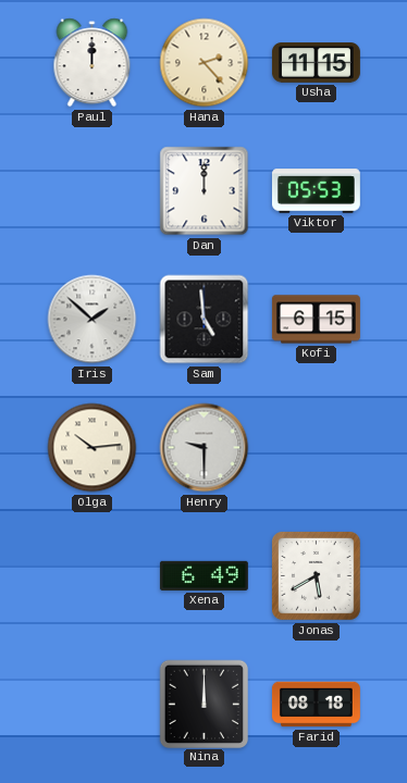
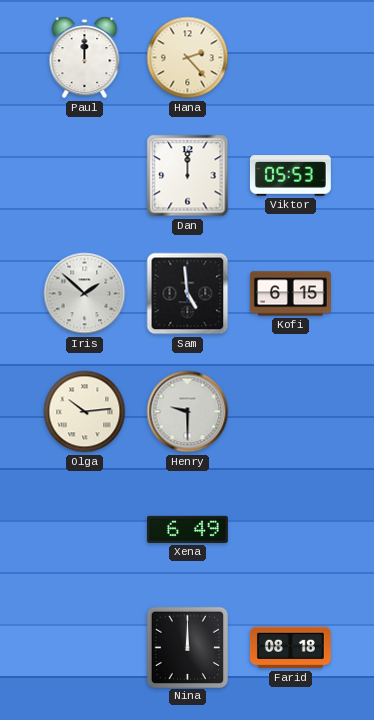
Usha: 11:15 -> none
Jonas: 5:40 -> none
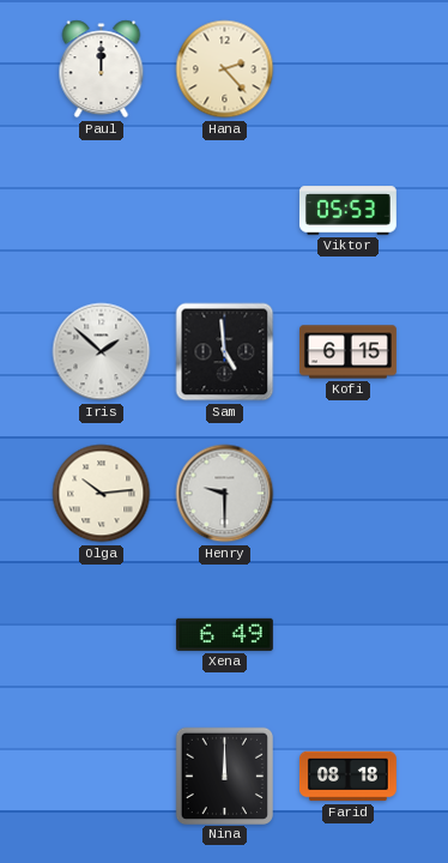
Dan: 12:00 -> none
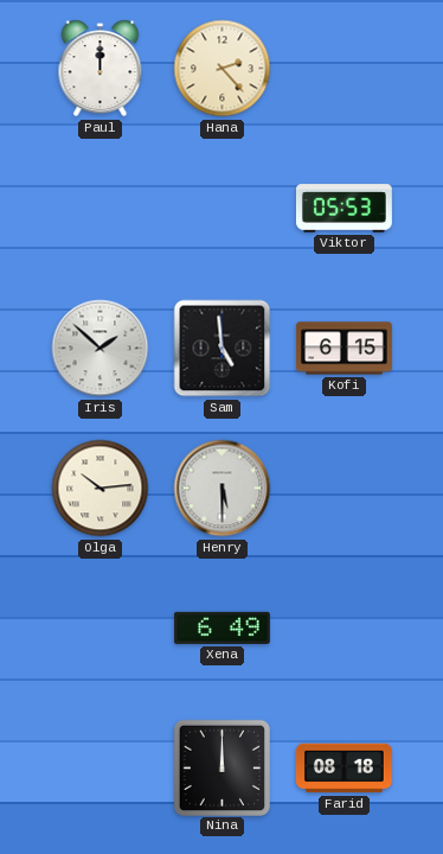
Henry: 9:30 -> 5:30
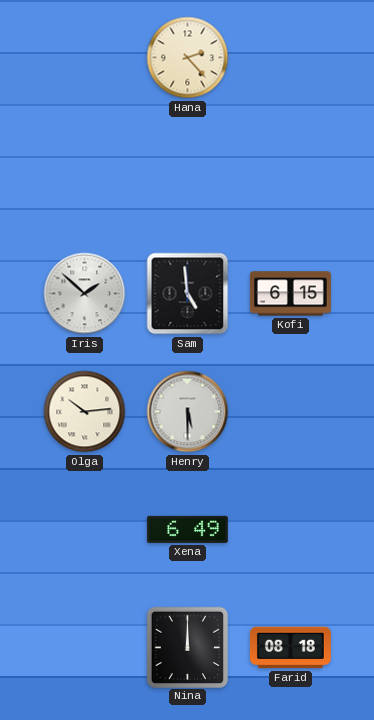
Paul: 12:00 -> none
Viktor: 05:53 -> none
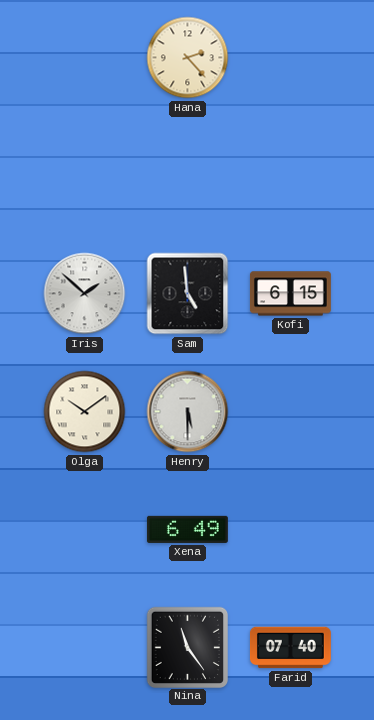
Olga: 10:14 -> 10:09
Nina: 12:00 -> 11:24
Farid: 08:18 -> 07:40
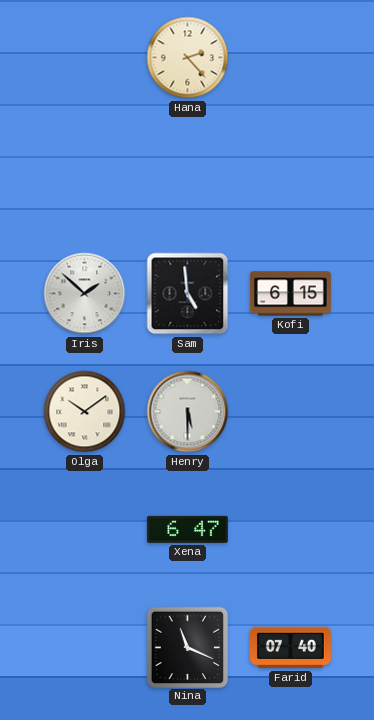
Xena: 6:49 -> 6:47
Nina: 11:24 -> 11:19
